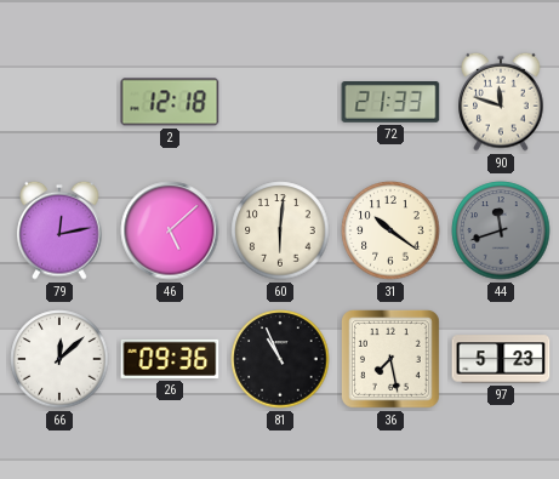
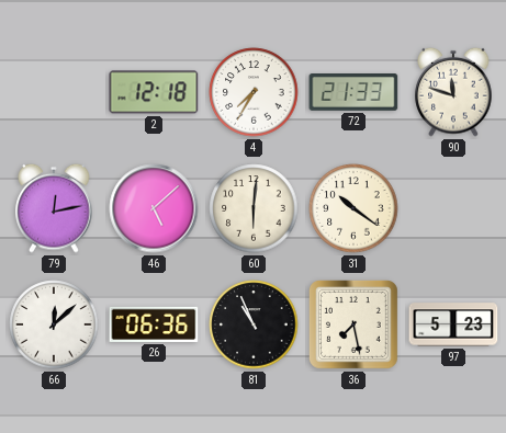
4: none -> 7:35
44: 11:42 -> none
26: 09:36 -> 06:36
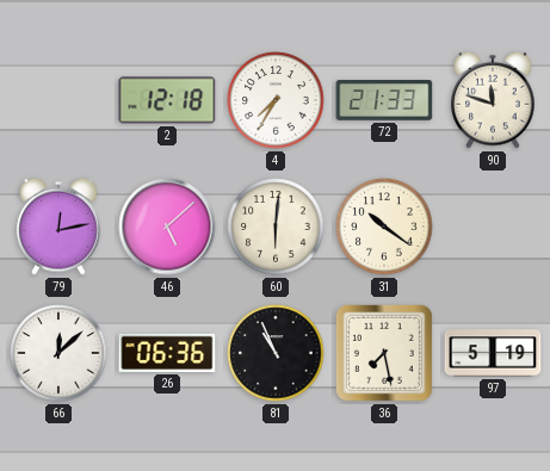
97: 5:23 -> 5:19
